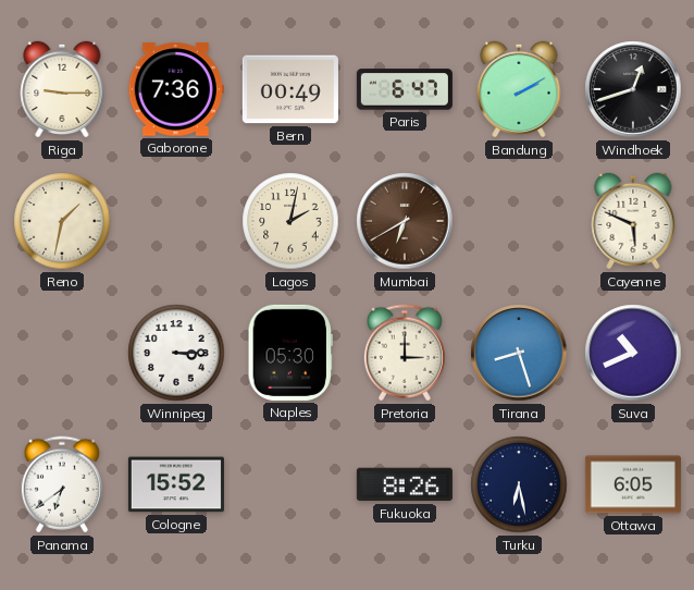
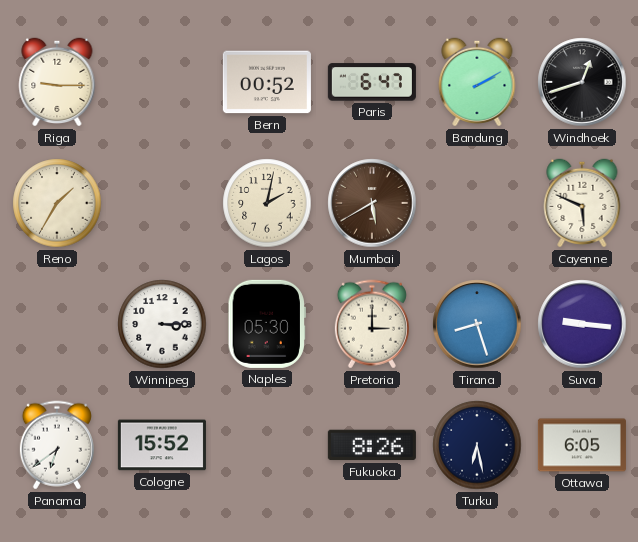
Gaborone: 7:36 -> none
Bern: 00:49 -> 00:52
Reno: 1:32 -> 1:35
Mumbai: 6:40 -> 5:40
Suva: 10:41 -> 9:16
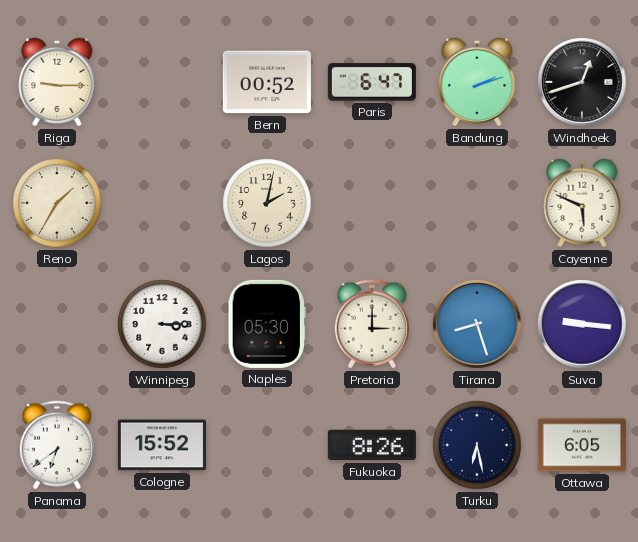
Bandung: 2:10 -> 2:12
Mumbai: 5:40 -> none
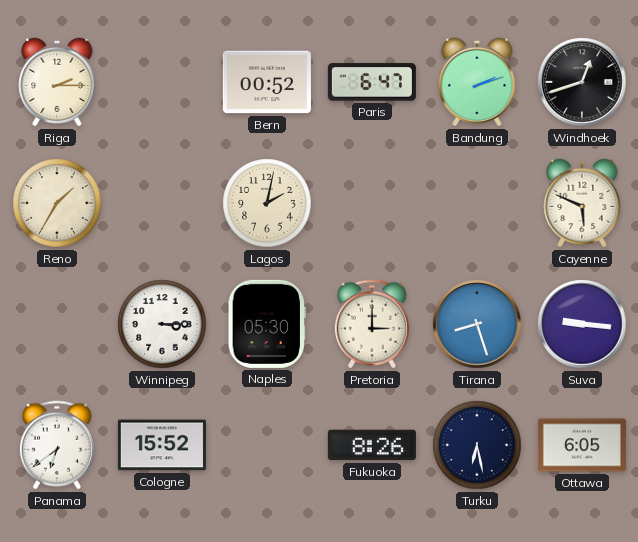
Riga: 9:15 -> 2:15
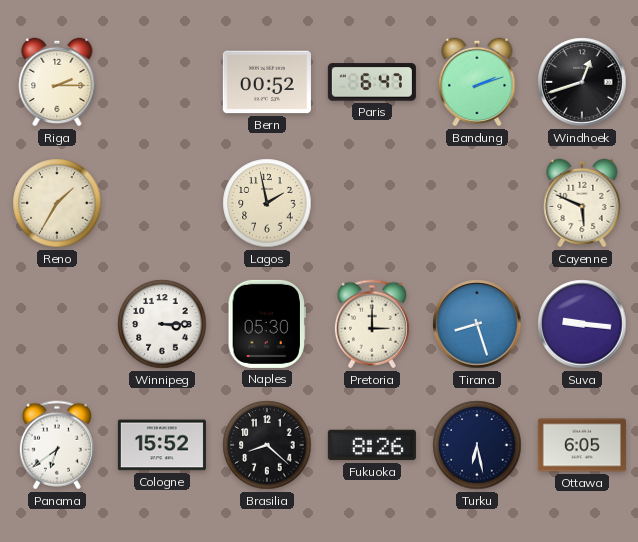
Lagos: 2:02 -> 1:58
Brasilia: none -> 8:22
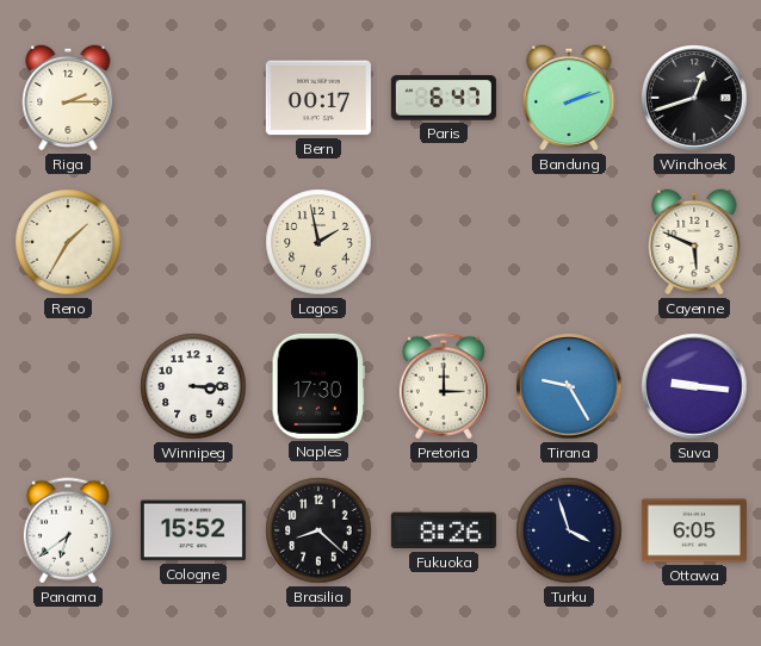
Bern: 00:52 -> 00:17
Naples: 05:30 -> 17:30
Tirana: 8:27 -> 9:25
Turku: 6:28 -> 3:57
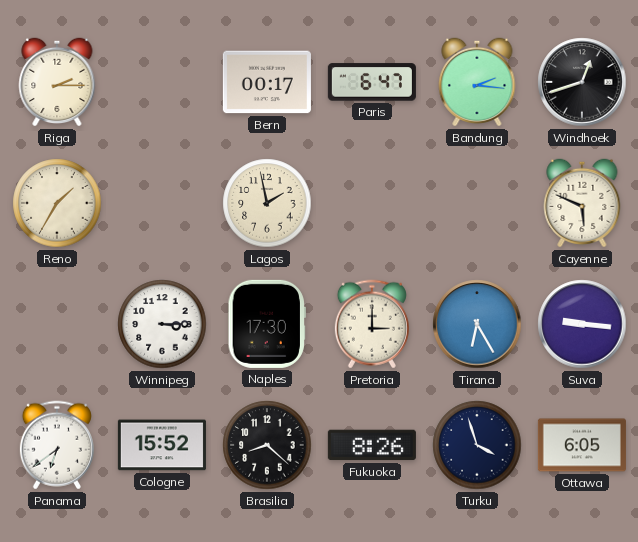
Bandung: 2:12 -> 2:16
Tirana: 9:25 -> 6:25
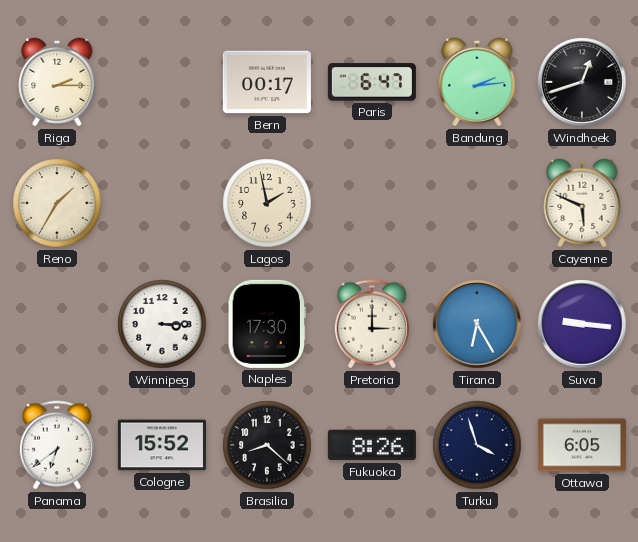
Bandung: 2:16 -> 2:14
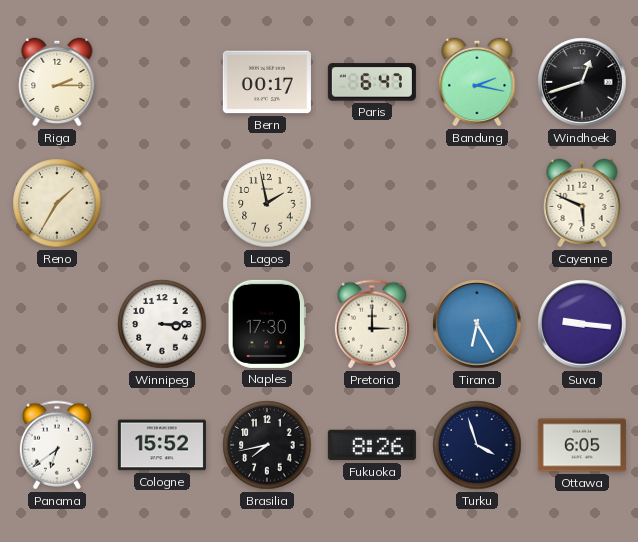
Bandung: 2:14 -> 2:17
Brasilia: 8:22 -> 7:43
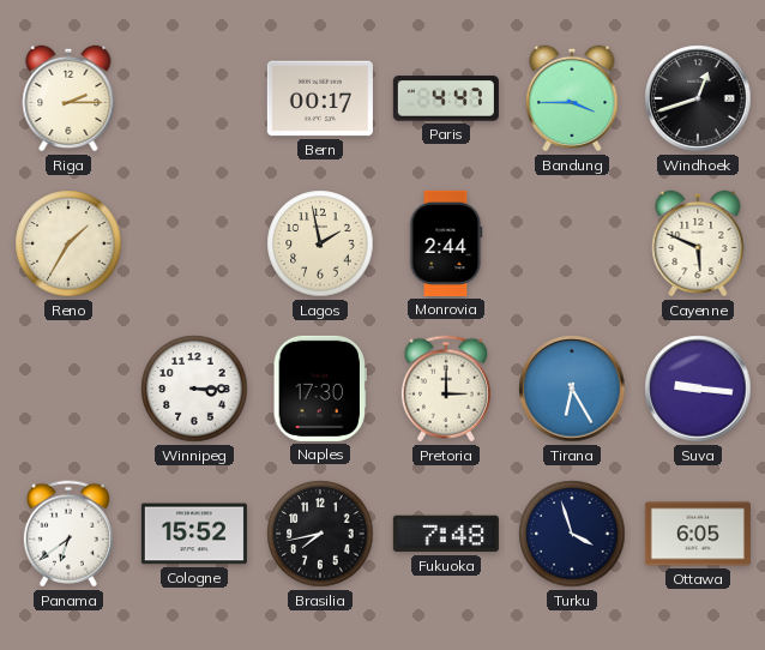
Paris: 6:47 -> 4:47
Bandung: 2:17 -> 3:45
Monrovia: none -> 2:44
Fukuoka: 8:26 -> 7:48
